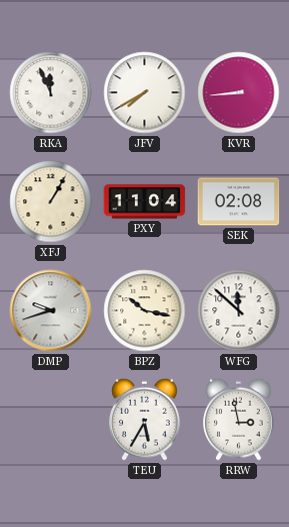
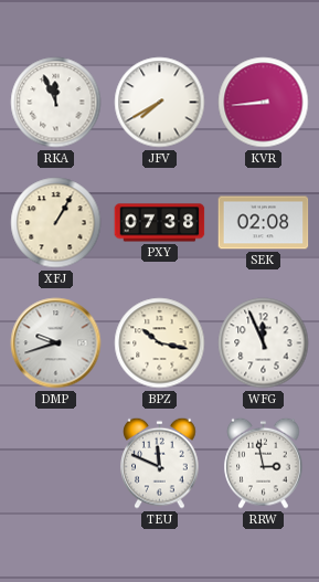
PXY: 11:04 -> 07:38
WFG: 11:52 -> 11:56
TEU: 5:35 -> 11:49
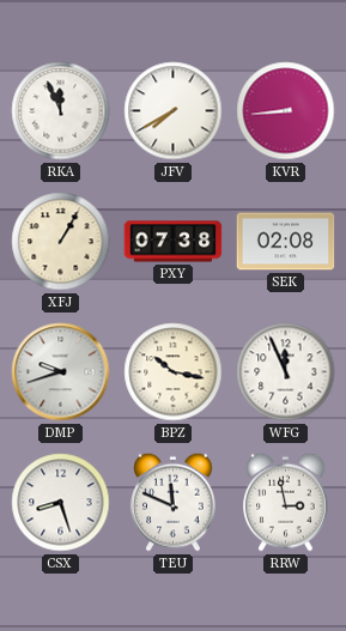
CSX: none -> 8:27
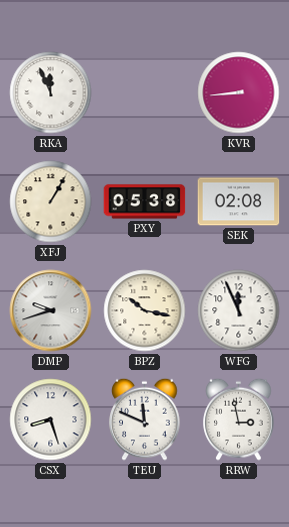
JFV: 7:40 -> none
PXY: 07:38 -> 05:38
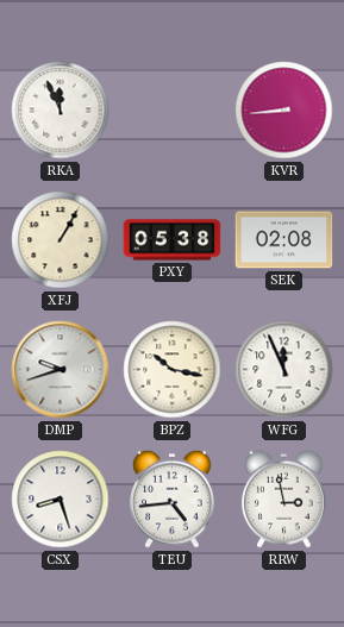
TEU: 11:49 -> 4:44
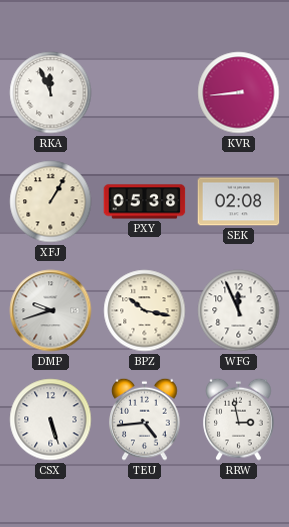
CSX: 8:27 -> 5:27
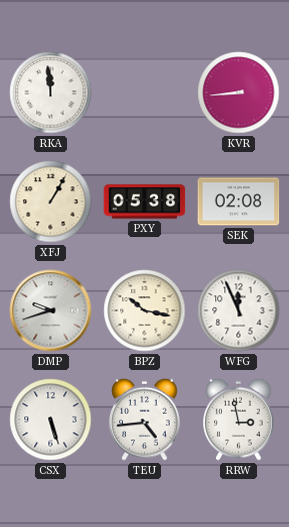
RKA: 11:56 -> 11:59
